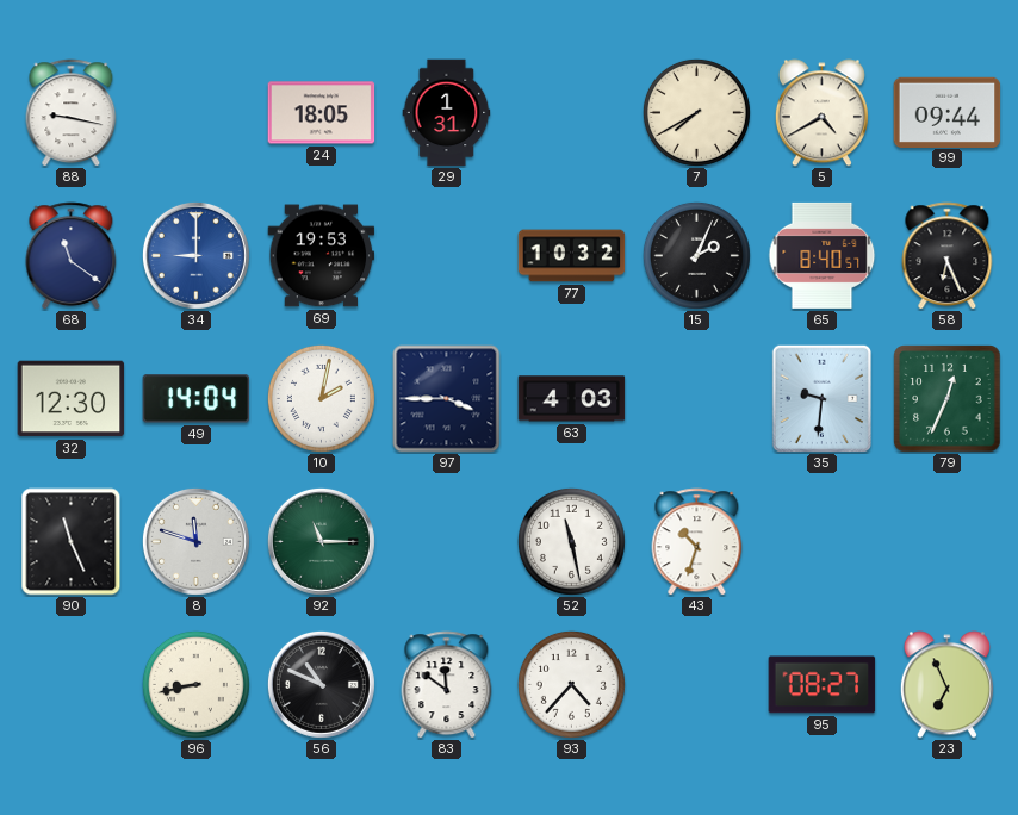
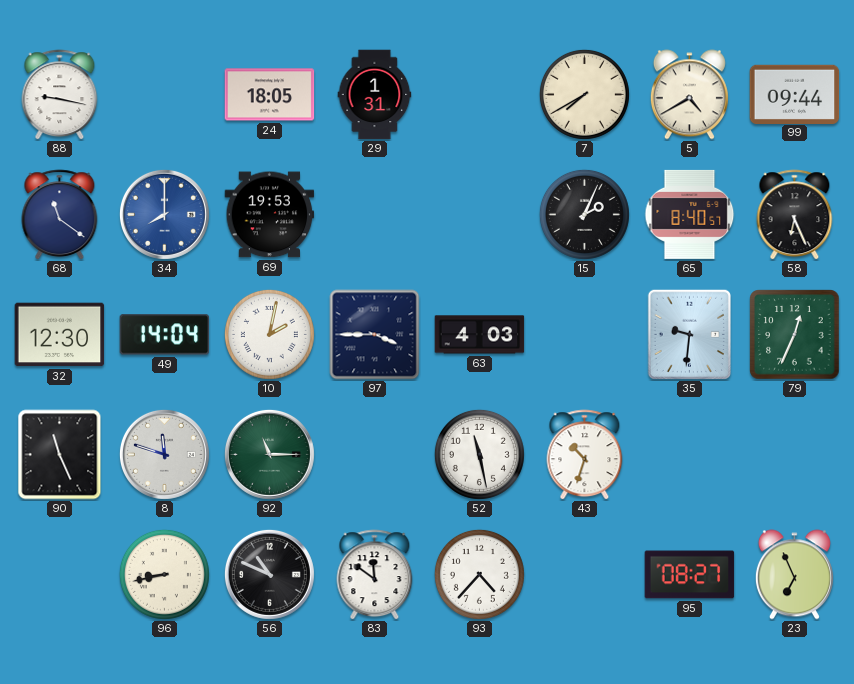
34: 9:00 -> 8:00
77: 10:32 -> none
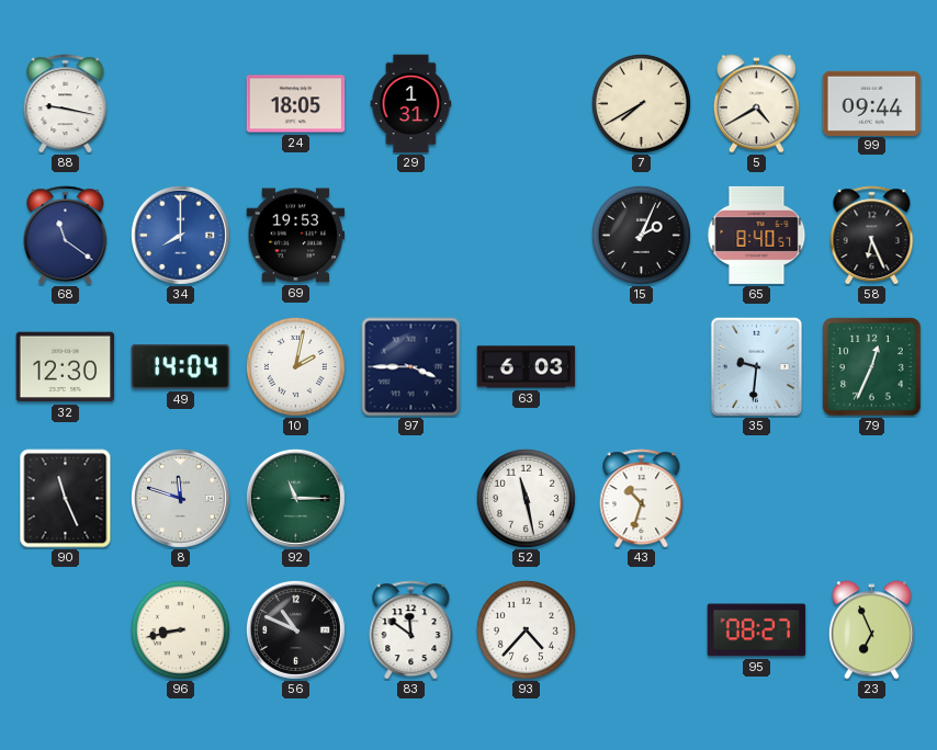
63: 4:03 -> 6:03
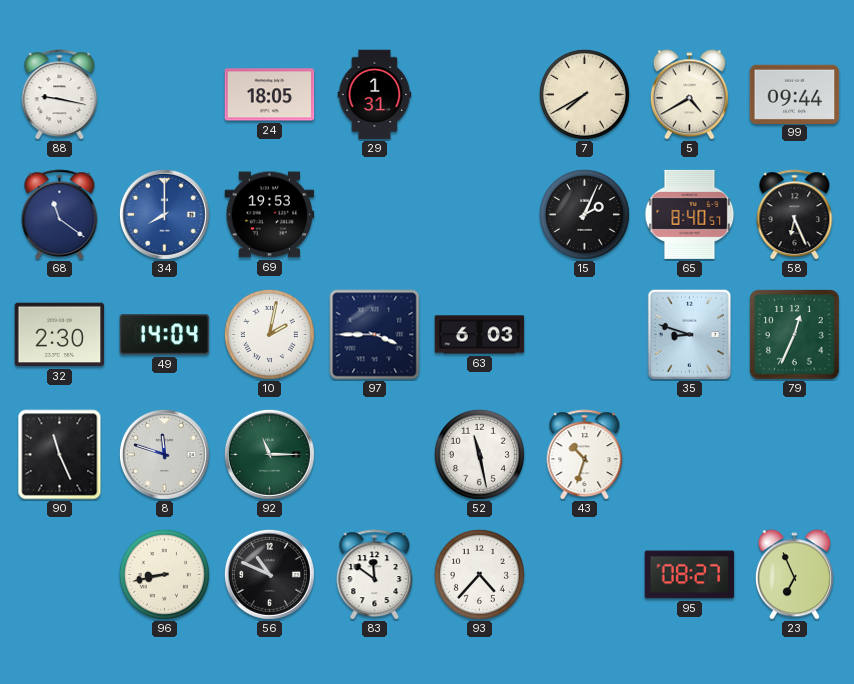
32: 12:30 -> 2:30
35: 9:31 -> 8:48
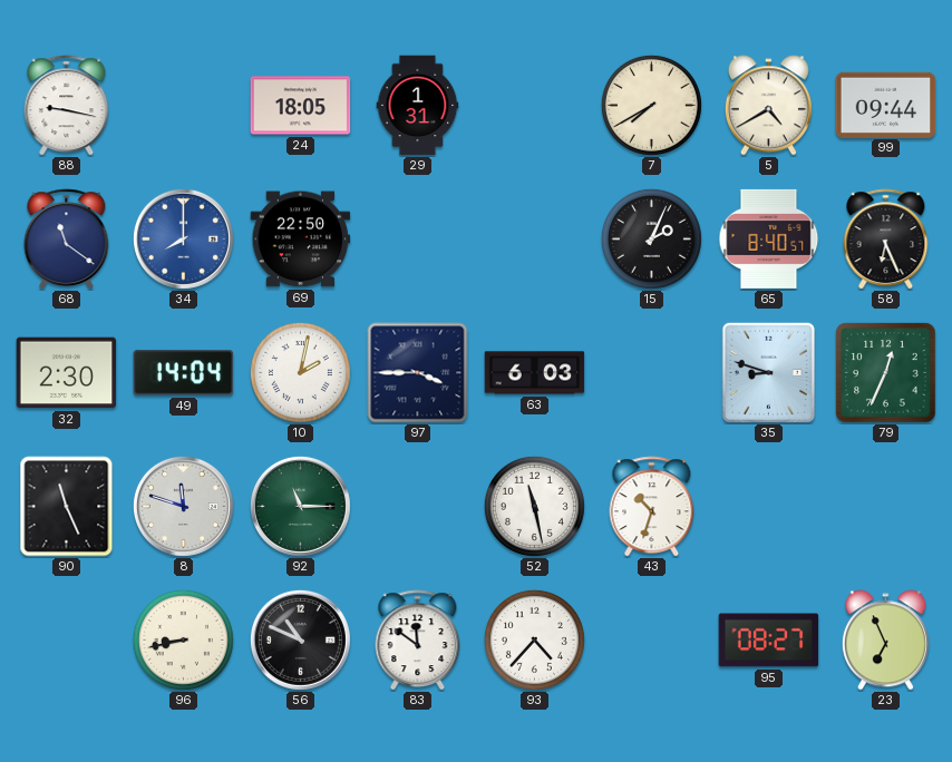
69: 19:53 -> 22:50
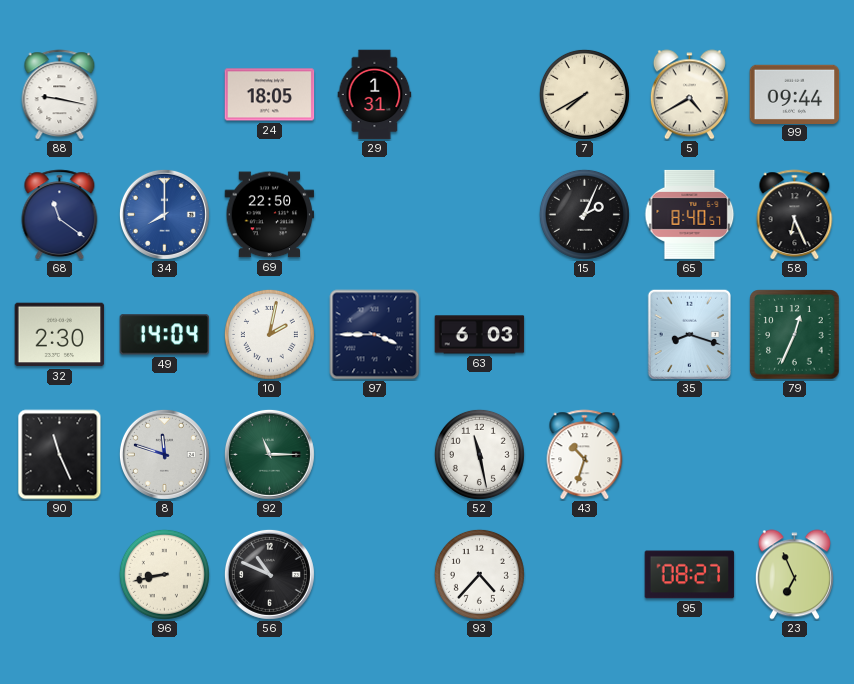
35: 8:48 -> 8:18
83: 11:51 -> none
